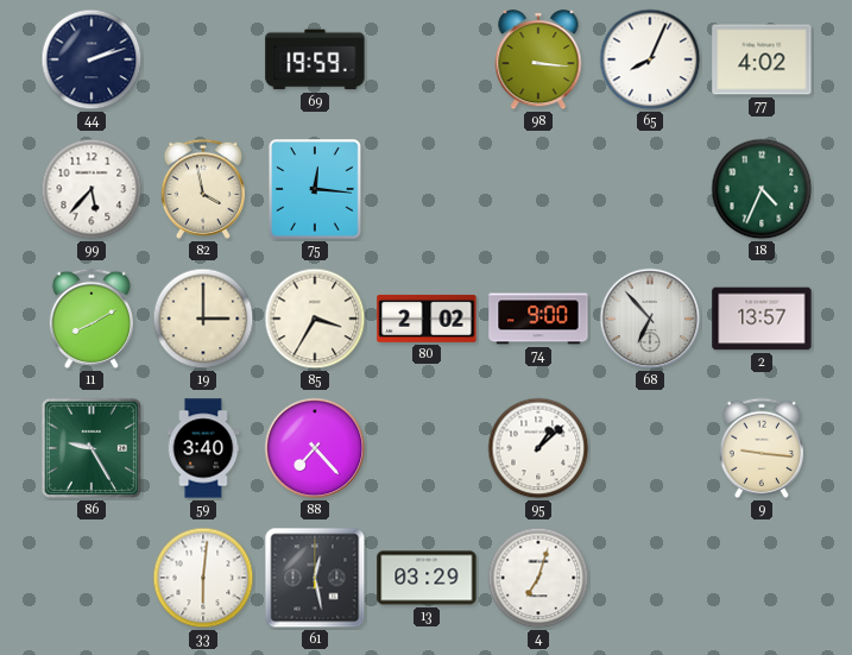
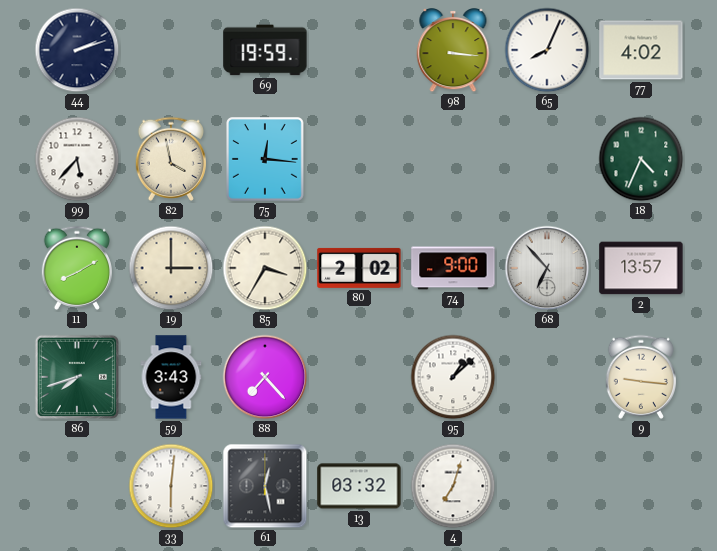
86: 9:25 -> 7:42
59: 3:40 -> 3:43
13: 03:29 -> 03:32
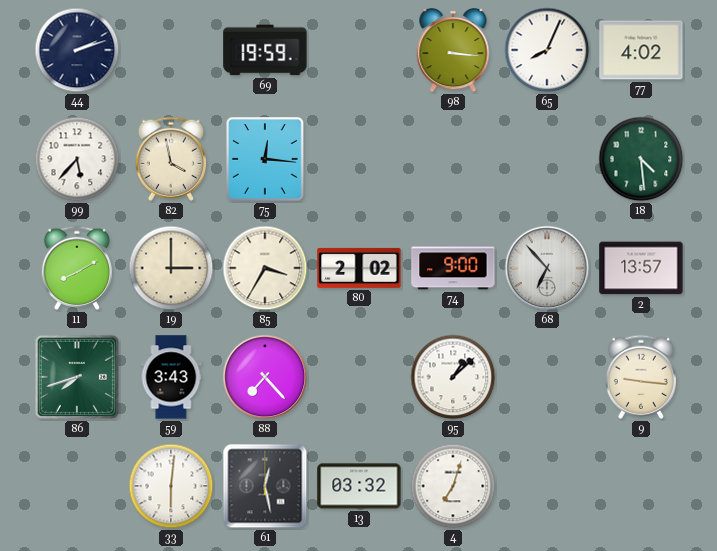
18: 4:34 -> 4:29
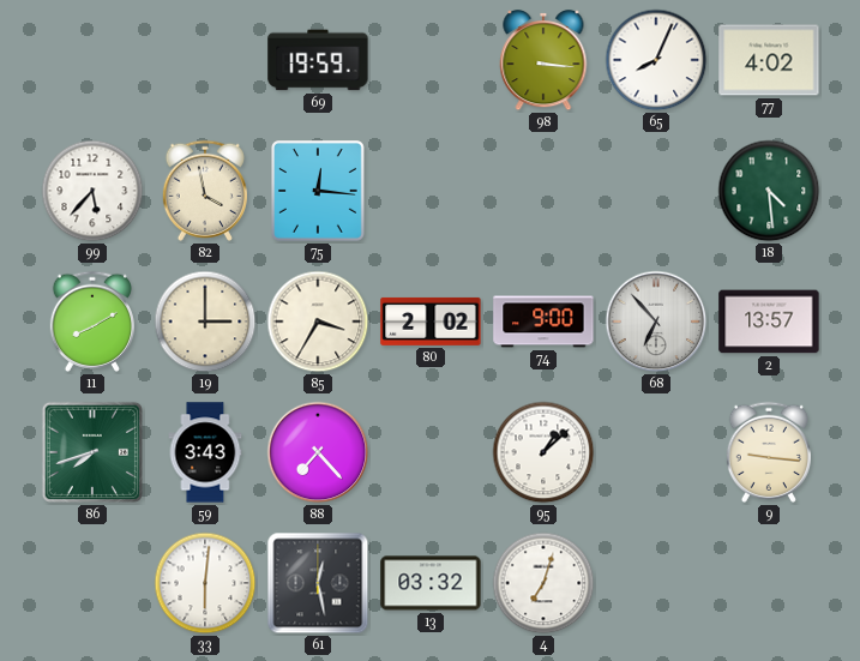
44: 2:12 -> none
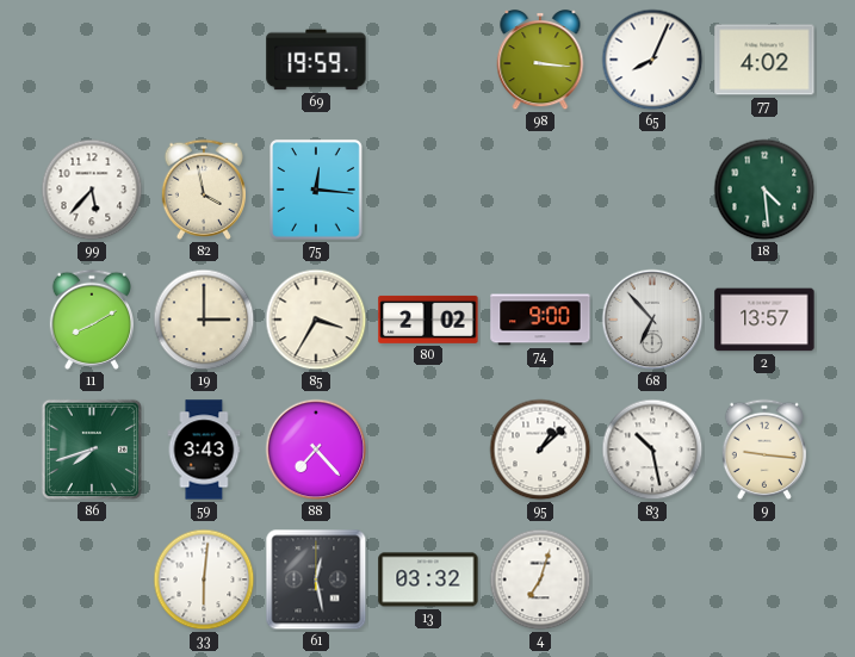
83: none -> 10:28
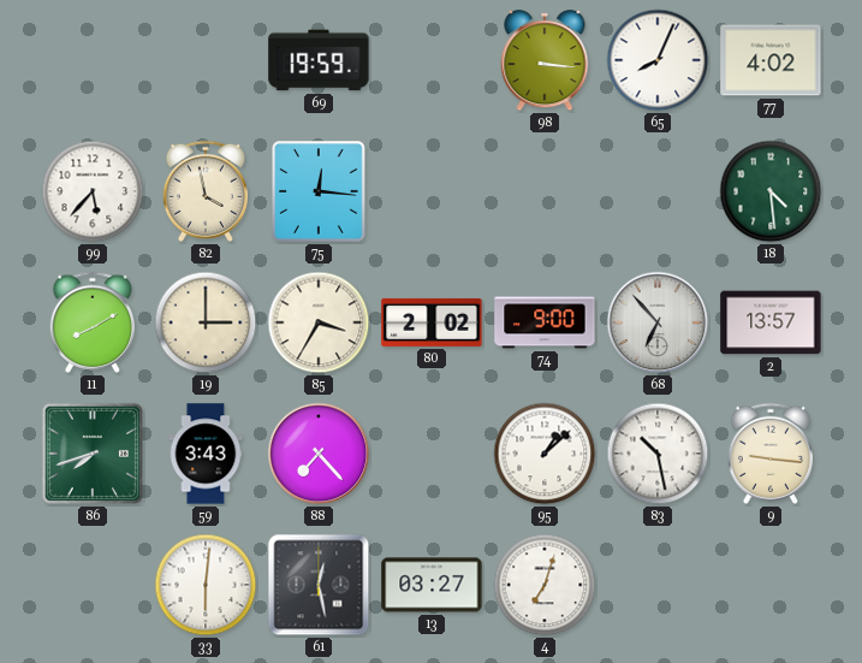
13: 03:32 -> 03:27
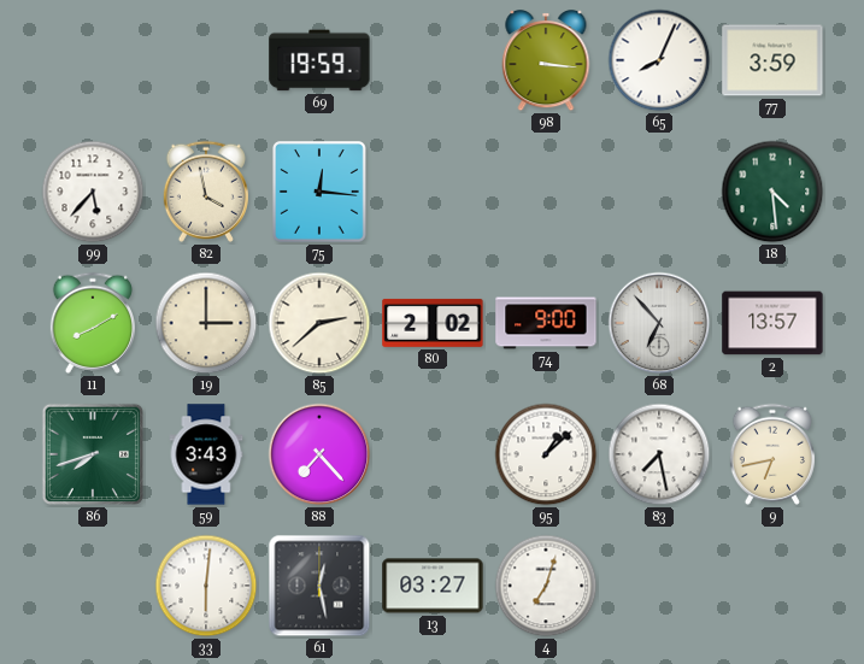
77: 4:02 -> 3:59
85: 3:35 -> 2:38
83: 10:28 -> 7:28
9: 9:16 -> 6:43
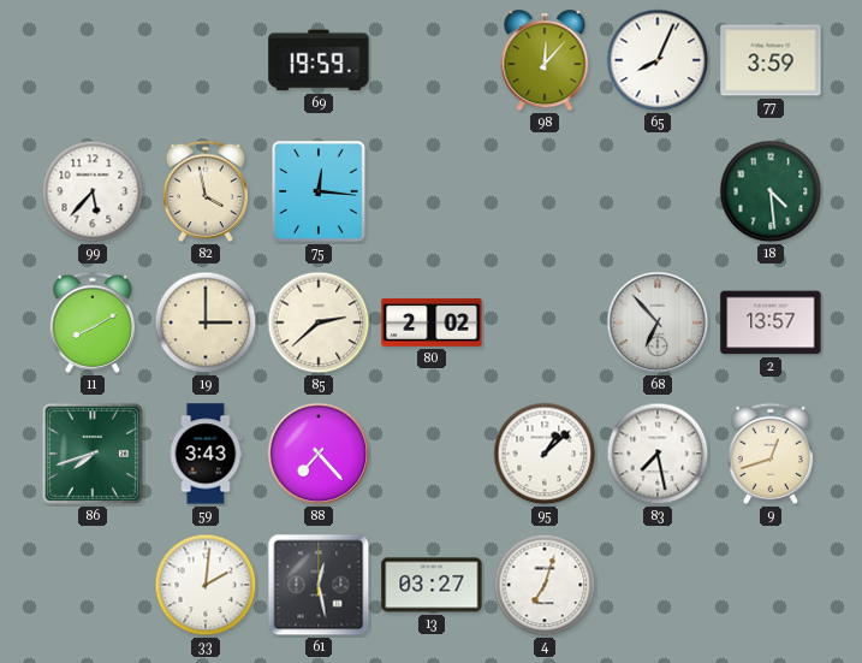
98: 3:16 -> 12:07
74: 9:00 -> none
9: 6:43 -> 12:42
33: 6:01 -> 2:01
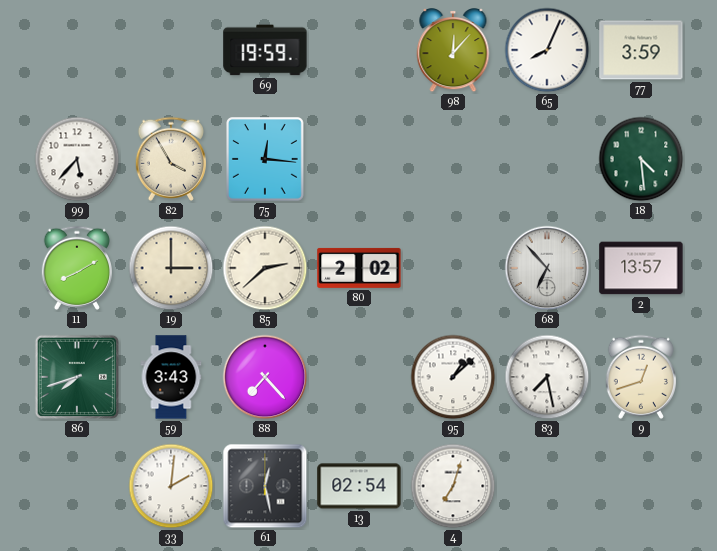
82: 3:58 -> 3:55
13: 03:27 -> 02:54
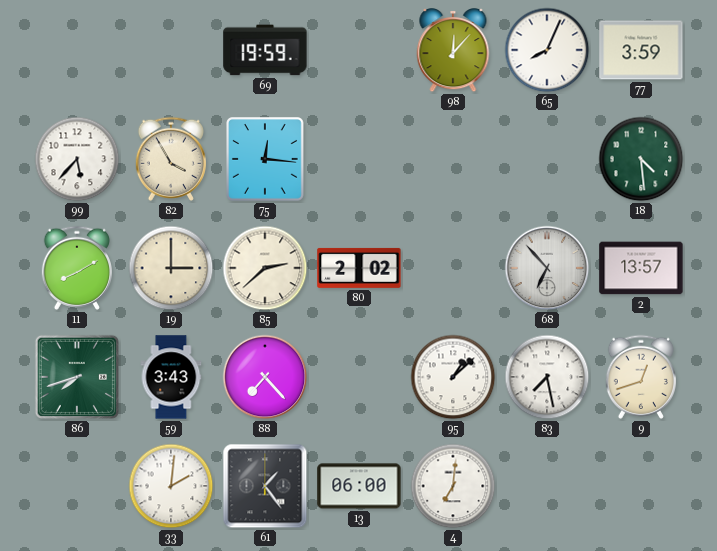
61: 12:28 -> 1:24
13: 02:54 -> 06:00
4: 7:03 -> 7:01
